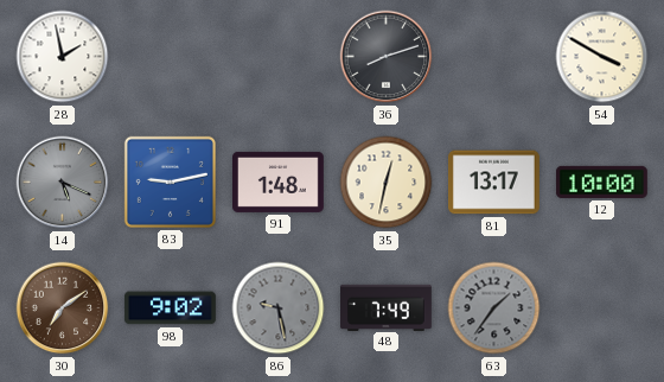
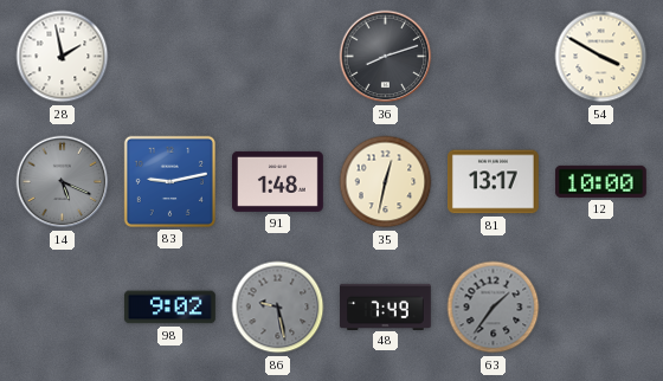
30: 7:09 -> none
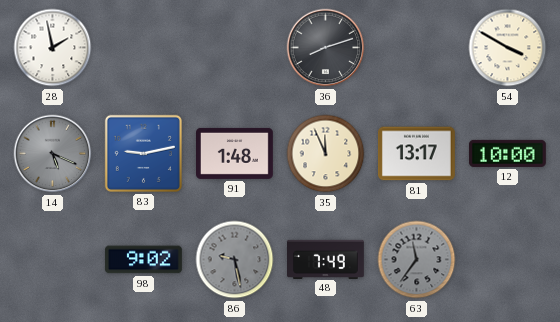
35: 12:32 -> 11:56
63: 1:36 -> 11:36
